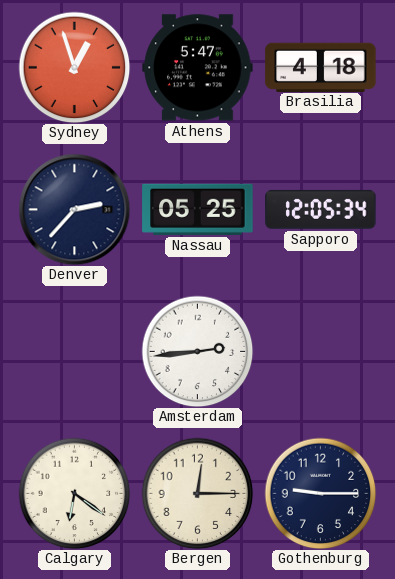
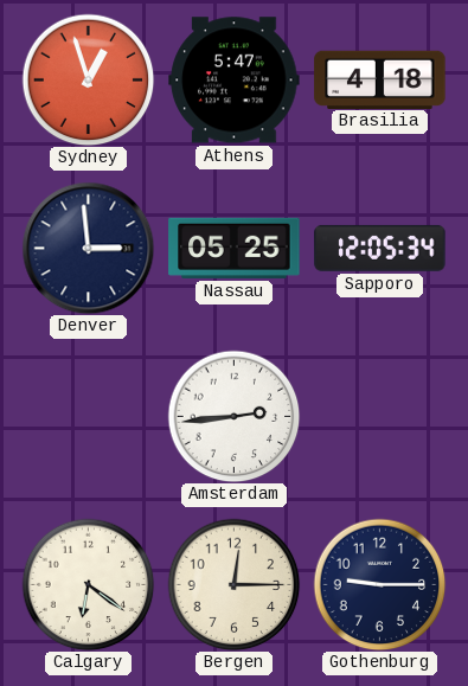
Denver: 2:37 -> 2:59
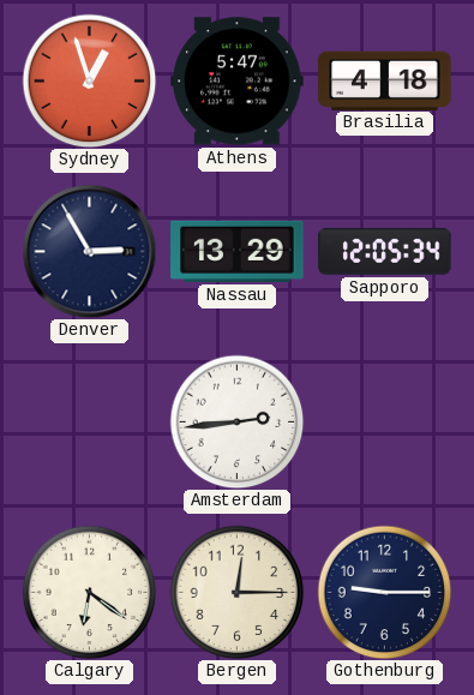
Denver: 2:59 -> 2:55
Nassau: 05:25 -> 13:29
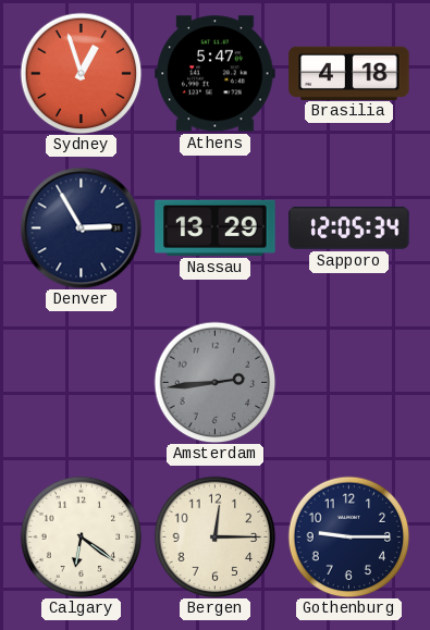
Amsterdam dial: white -> grey
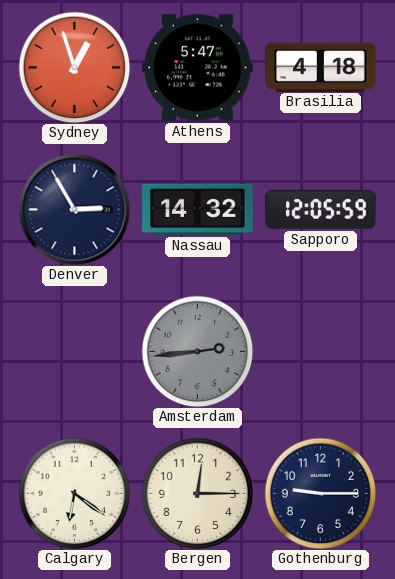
Nassau: 13:29 -> 14:32
Sapporo: 12:05:34 -> 12:05:59
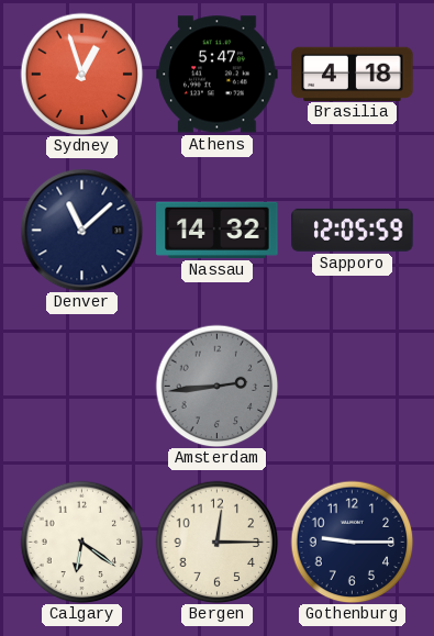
Denver: 2:55 -> 11:08
